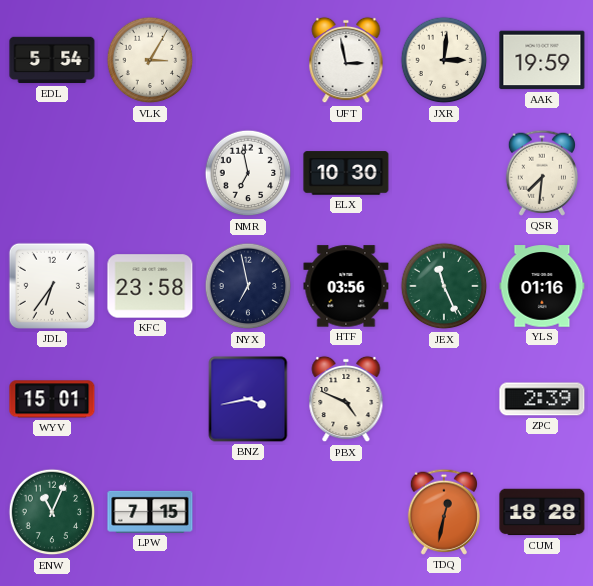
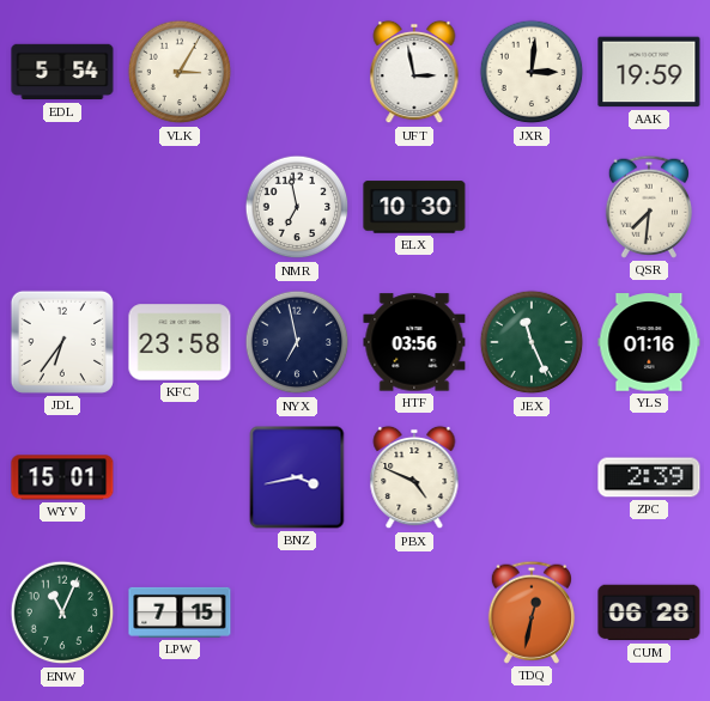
CUM: 18:28 -> 06:28
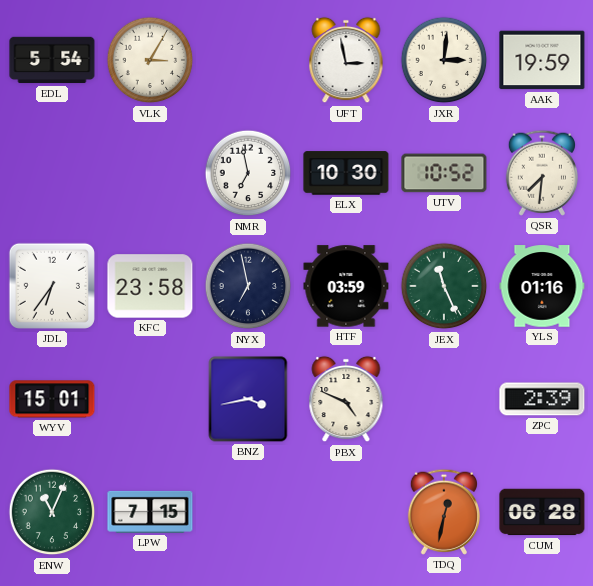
UTV: none -> 10:52
HTF: 03:56 -> 03:59
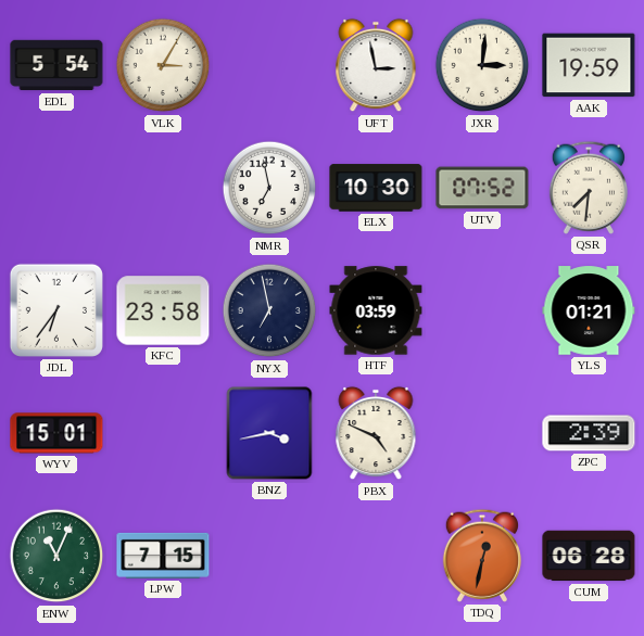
UTV: 10:52 -> 07:52
JEX: 11:26 -> none
YLS: 01:16 -> 01:21
